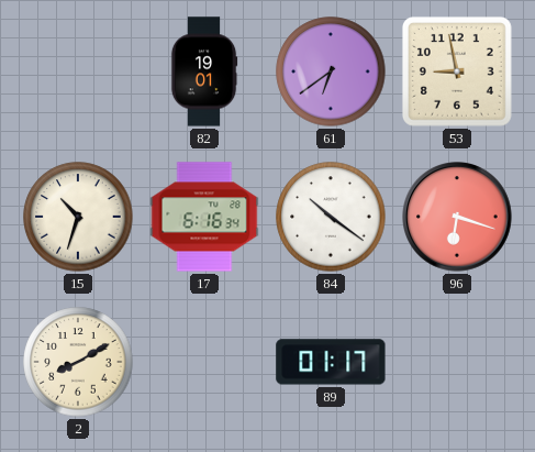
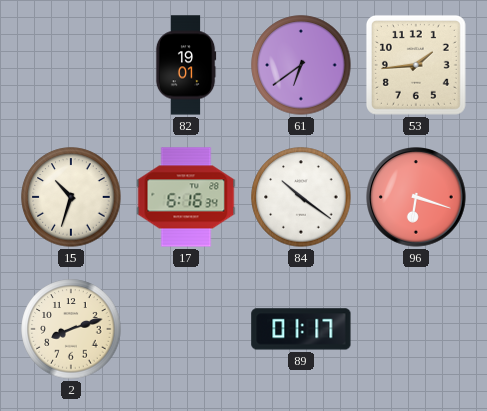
53: 8:58 -> 1:44
2: 8:10 -> 8:12
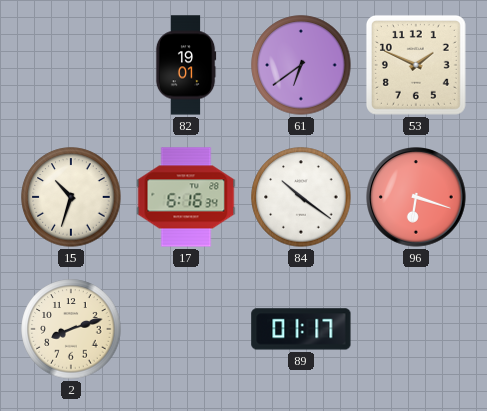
53: 1:44 -> 1:49
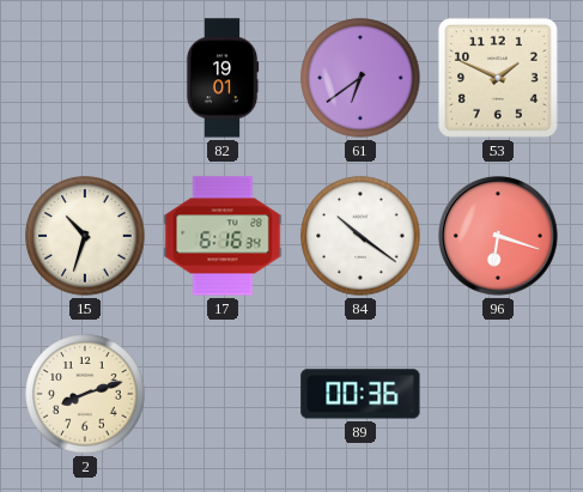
89: 01:17 -> 00:36
